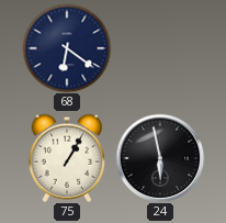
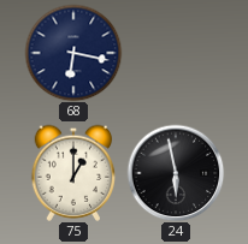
68: 6:21 -> 6:17
75: 1:05 -> 1:00
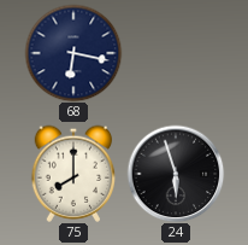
75: 1:00 -> 8:00
24: 5:58 -> 5:57
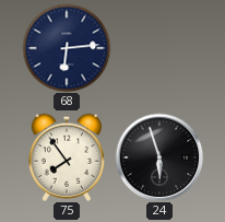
68: 6:17 -> 6:14
75: 8:00 -> 7:54
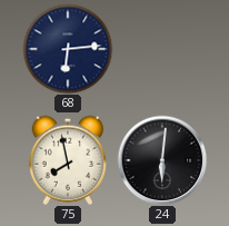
75: 7:54 -> 7:58
24: 5:57 -> 6:01
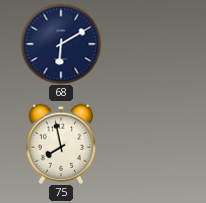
68: 6:14 -> 6:10
24: 6:01 -> none
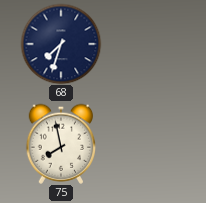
68: 6:10 -> 7:33
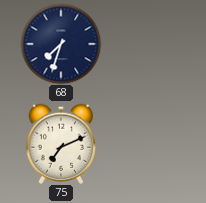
75: 7:58 -> 7:11
